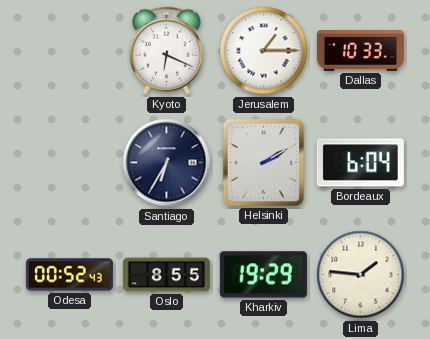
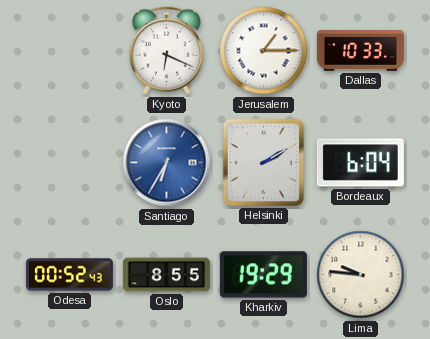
Santiago dial: navy -> blue
Lima: 1:46 -> 9:46
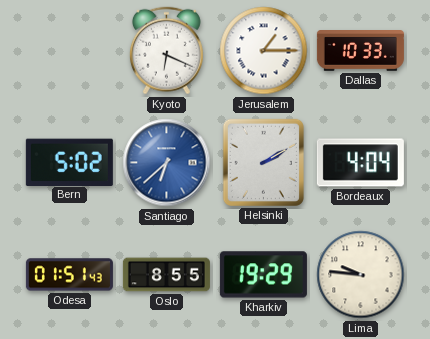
Bern: none -> 5:02
Santiago: 6:35 -> 6:38
Bordeaux: 6:04 -> 4:04
Odesa: 00:52 -> 01:51
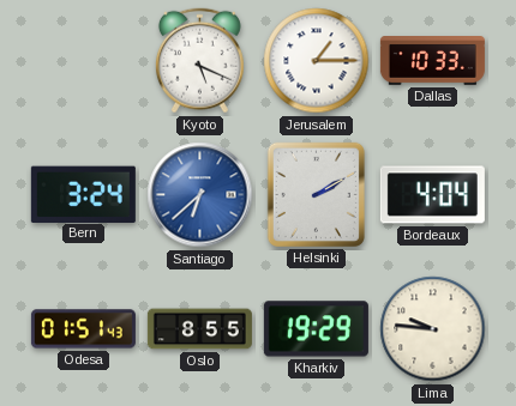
Kyoto: 6:19 -> 5:19
Bern: 5:02 -> 3:24
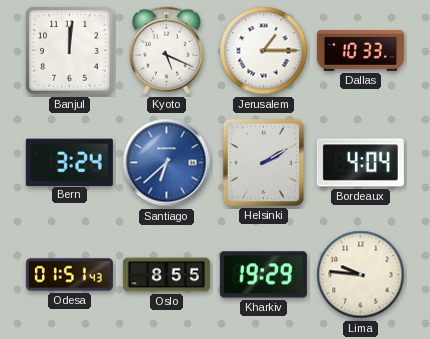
Banjul: none -> 12:01
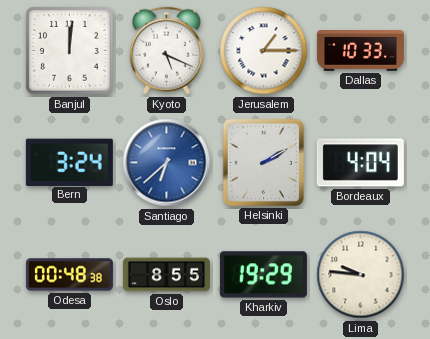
Odesa: 01:51 -> 00:48
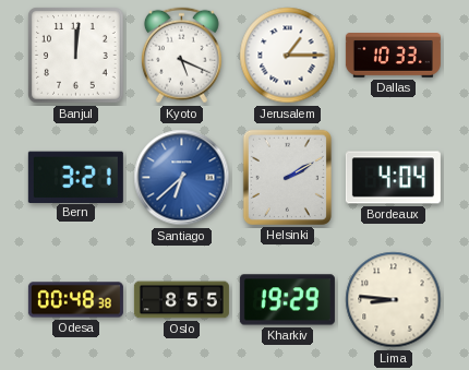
Bern: 3:24 -> 3:21
Lima: 9:46 -> 8:46
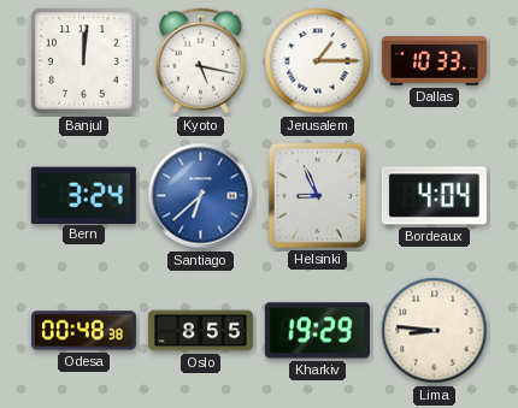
Kyoto: 5:19 -> 5:17
Bern: 3:21 -> 3:24
Helsinki: 2:10 -> 8:56
